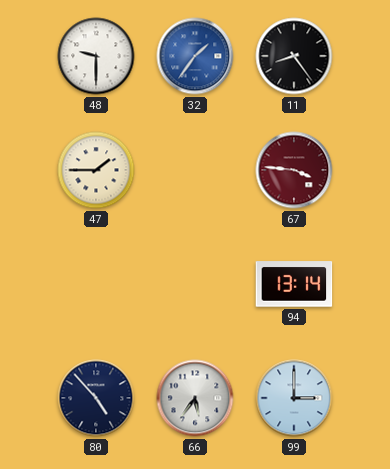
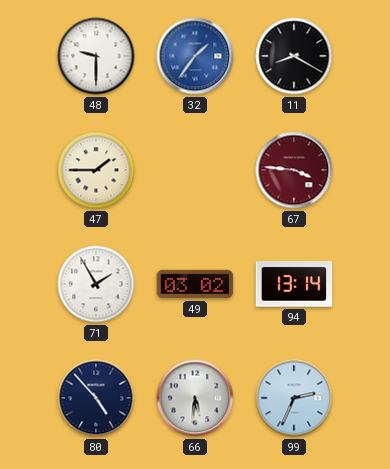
11: 8:24 -> 8:20
71: none -> 1:55
49: none -> 03:02
66: 5:36 -> 5:31
99: 3:00 -> 2:34
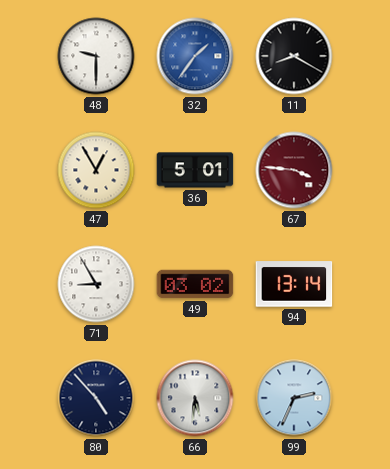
47: 1:45 -> 12:55
36: none -> 5:01
71: 1:55 -> 8:55
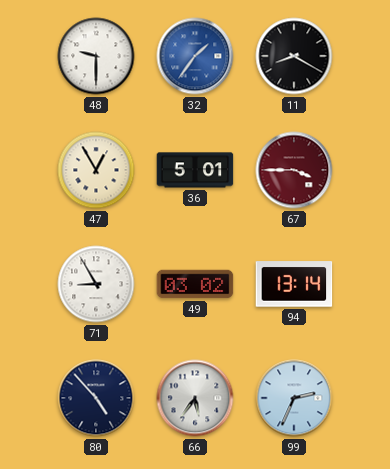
67: 3:46 -> 3:45
66: 5:31 -> 5:36
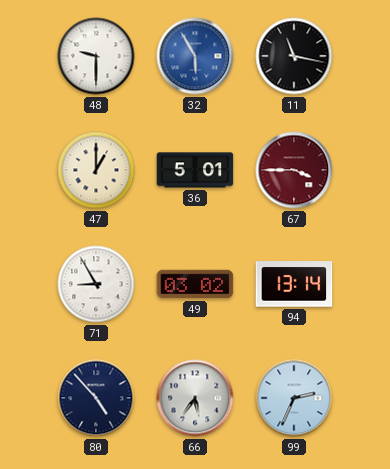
32: 1:36 -> 5:55
11: 8:20 -> 11:17
47: 12:55 -> 1:00
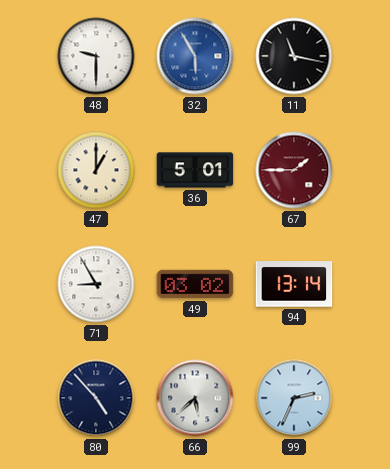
67: 3:45 -> 1:45
66: 5:36 -> 5:38
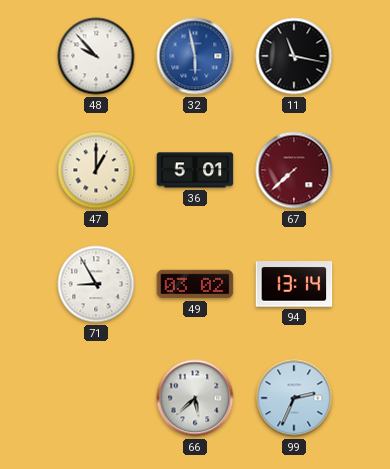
48: 9:30 -> 9:53
32: 5:55 -> 5:58
67: 1:45 -> 7:38
80: 4:53 -> none
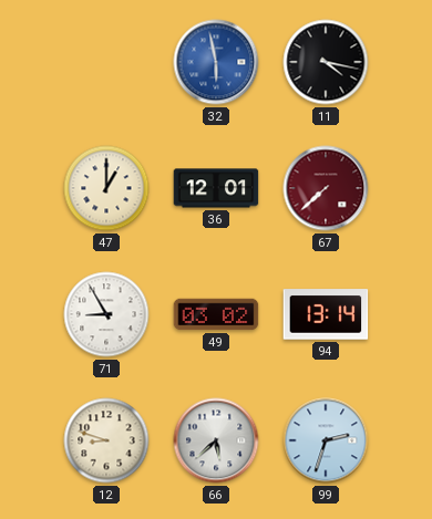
48: 9:53 -> none
11: 11:17 -> 4:17
36: 5:01 -> 12:01
12: none -> 8:48
99: 2:34 -> 2:33
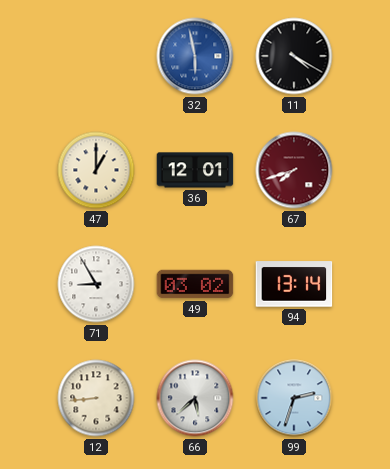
11: 4:17 -> 4:20
67: 7:38 -> 7:42
12: 8:48 -> 8:44
